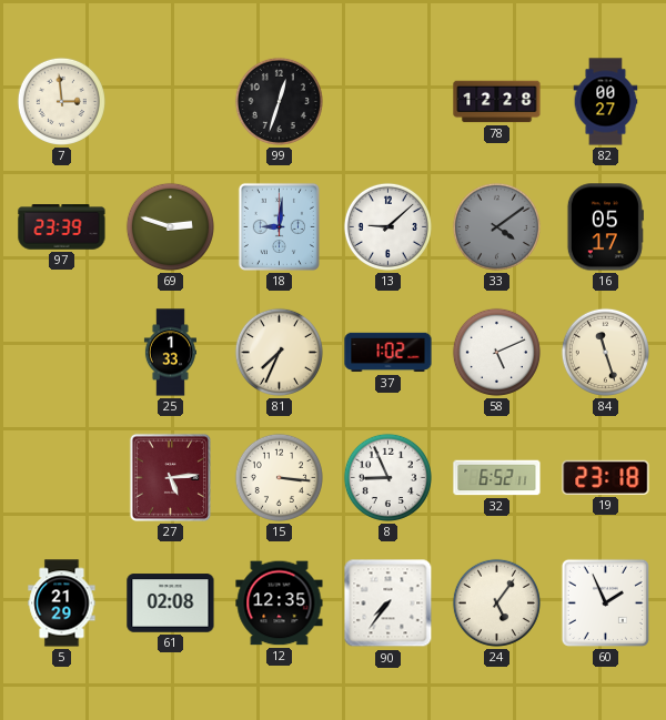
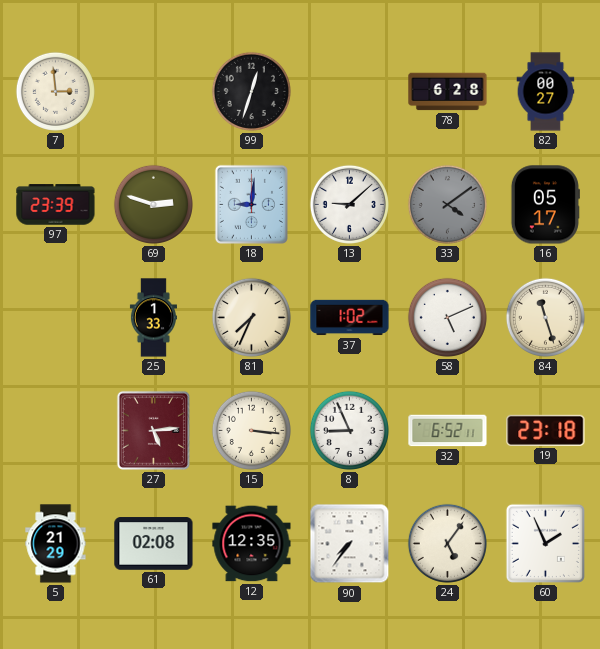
78: 12:28 -> 6:28
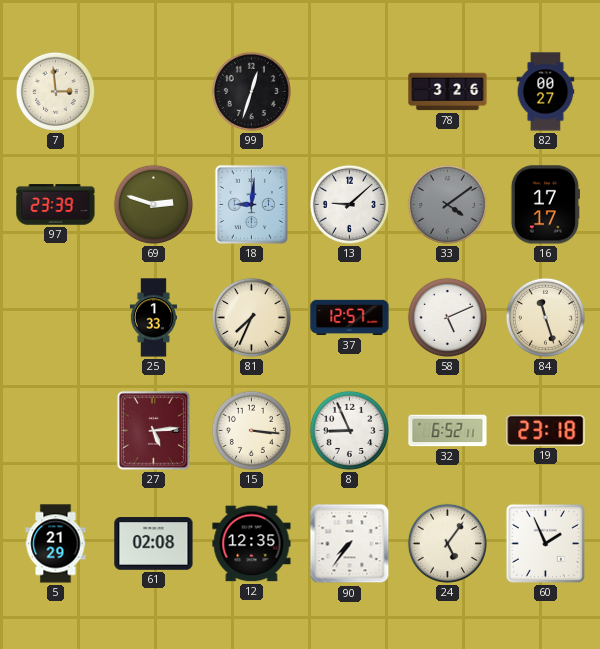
78: 6:28 -> 3:26
16: 05:17 -> 17:17
37: 1:02 -> 12:57
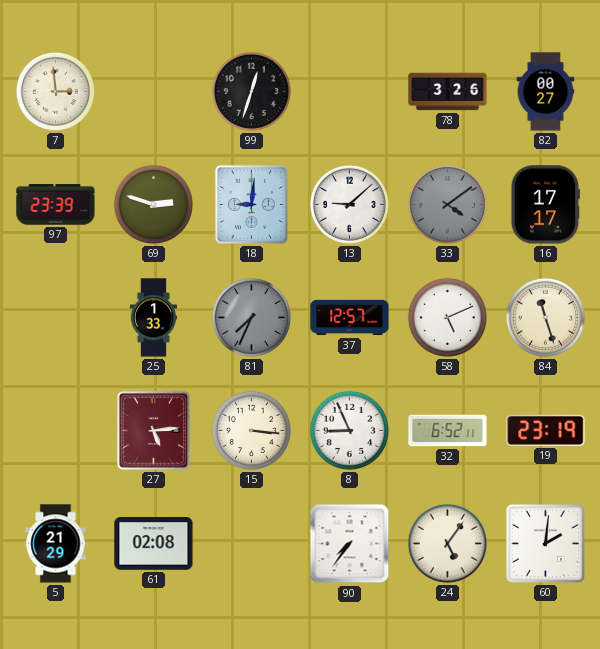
81 dial: cream -> grey
19: 23:18 -> 23:19
12: 12:35 -> none
60: 1:56 -> 2:01
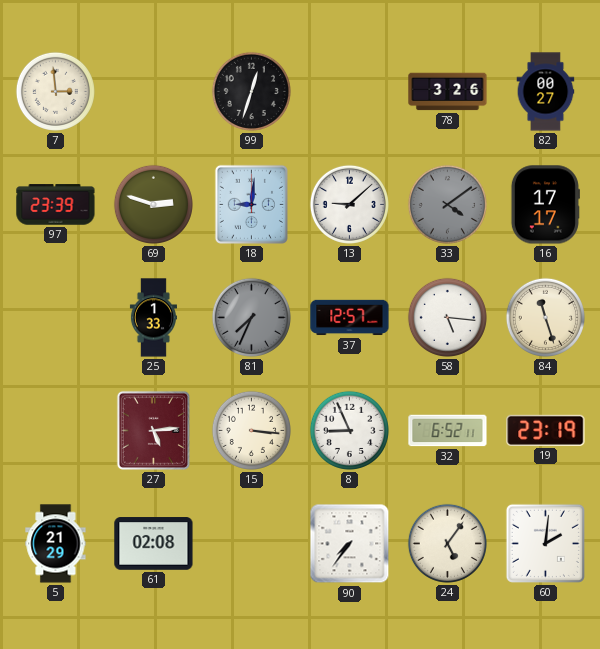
58: 5:11 -> 5:16
